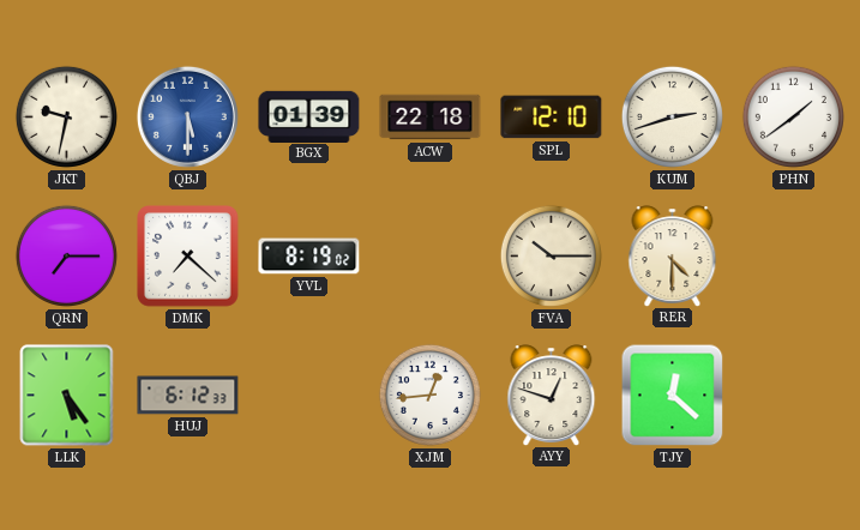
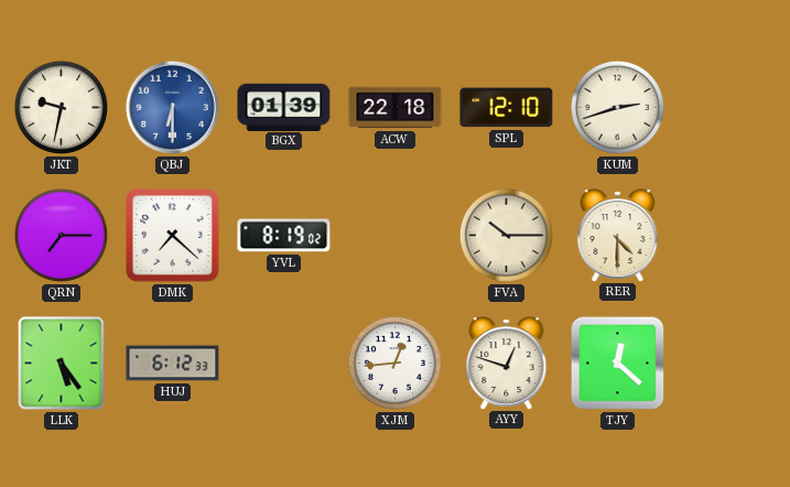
QBJ: 5:30 -> 6:30
PHN: 1:39 -> none
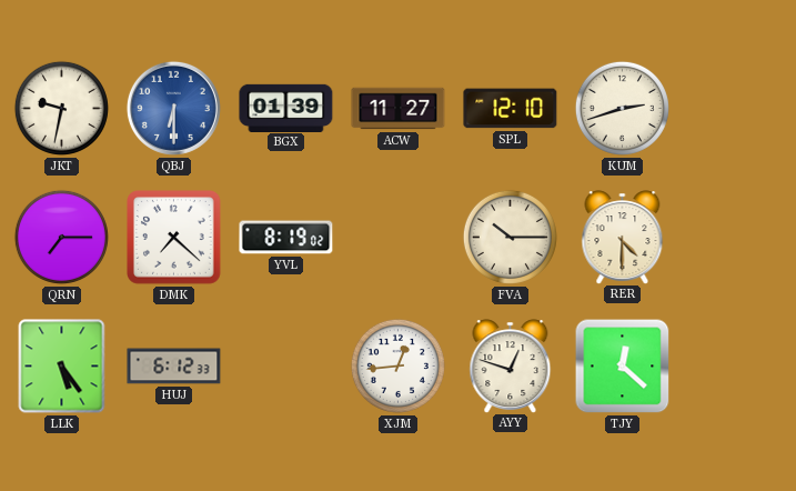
ACW: 22:18 -> 11:27
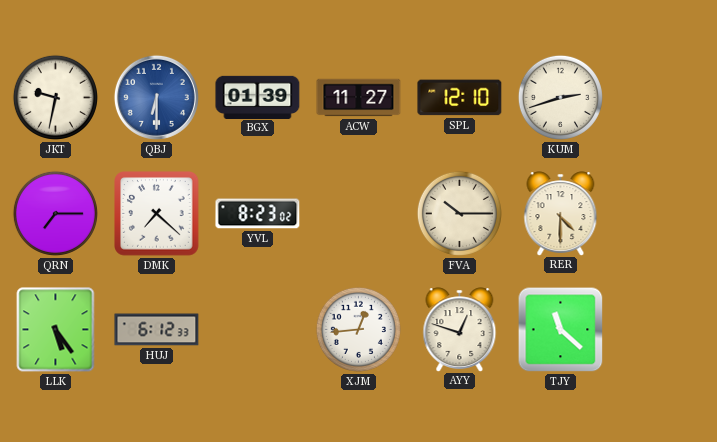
YVL: 8:19 -> 8:23
TJY: 12:22 -> 11:22
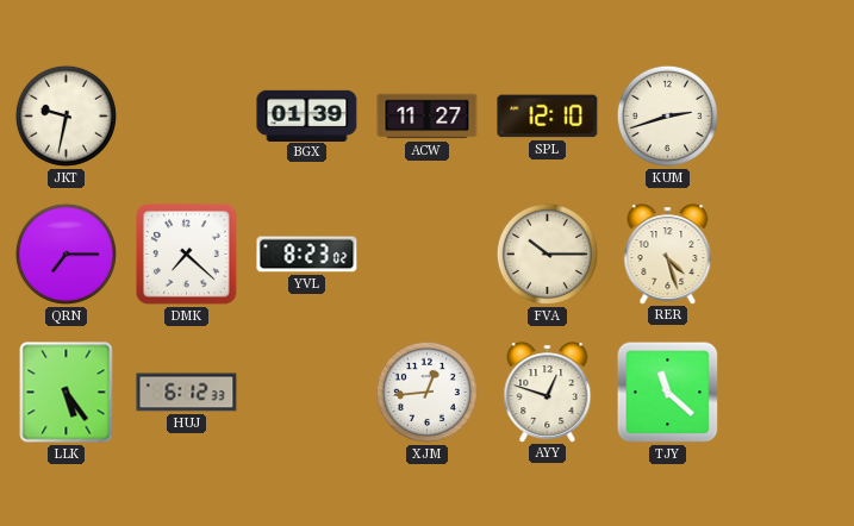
QBJ: 6:30 -> none
RER: 4:30 -> 4:27
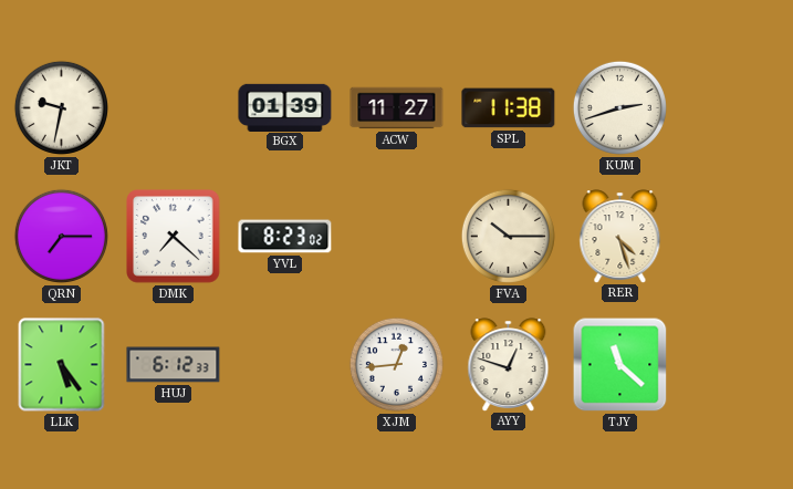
SPL: 12:10 -> 11:38
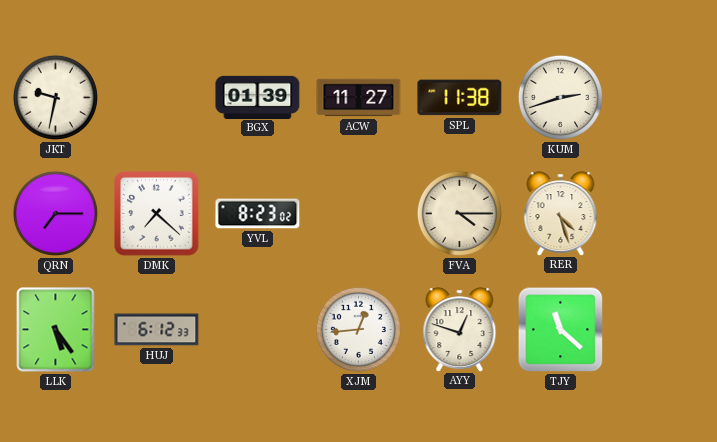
FVA: 10:15 -> 4:15
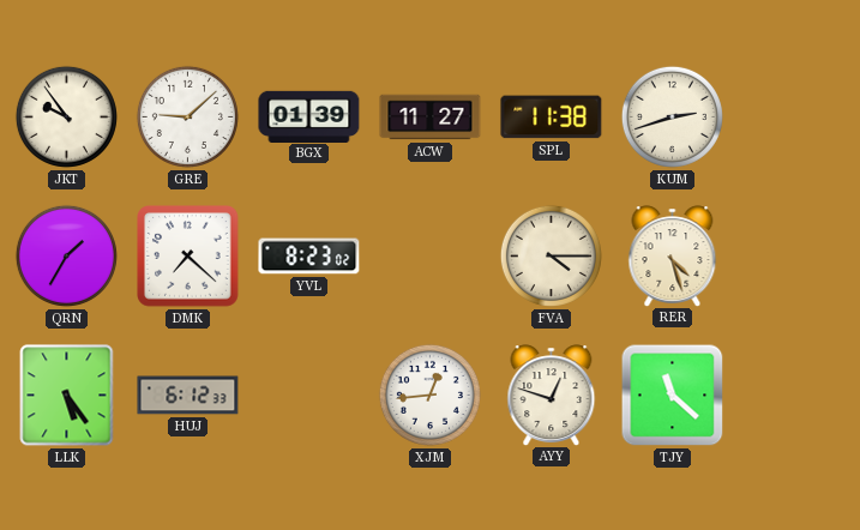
JKT: 9:32 -> 9:54
GRE: none -> 9:08
QRN: 7:15 -> 1:35
